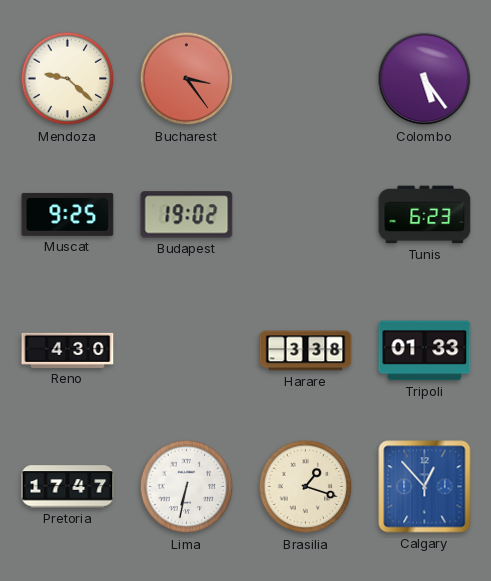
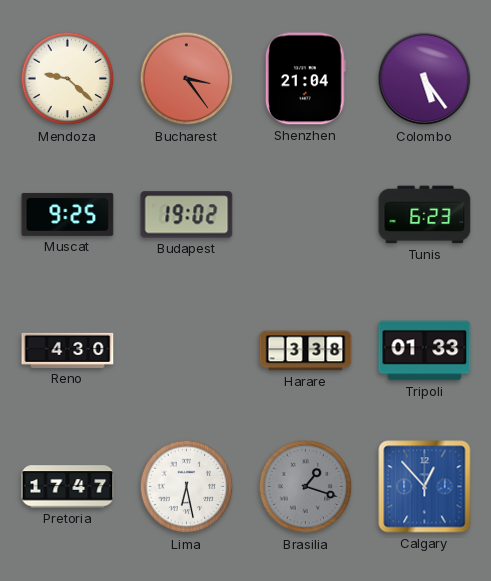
Shenzhen: none -> 21:04
Lima: 6:32 -> 6:28
Brasilia dial: cream -> grey
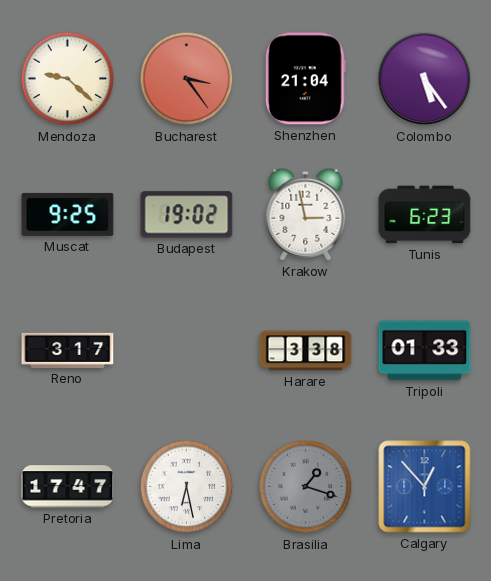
Krakow: none -> 2:58
Reno: 4:30 -> 3:17
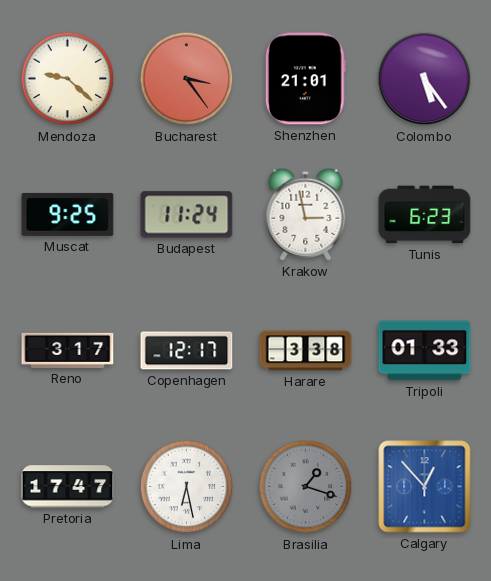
Shenzhen: 21:04 -> 21:01
Budapest: 19:02 -> 11:24
Copenhagen: none -> 12:17
